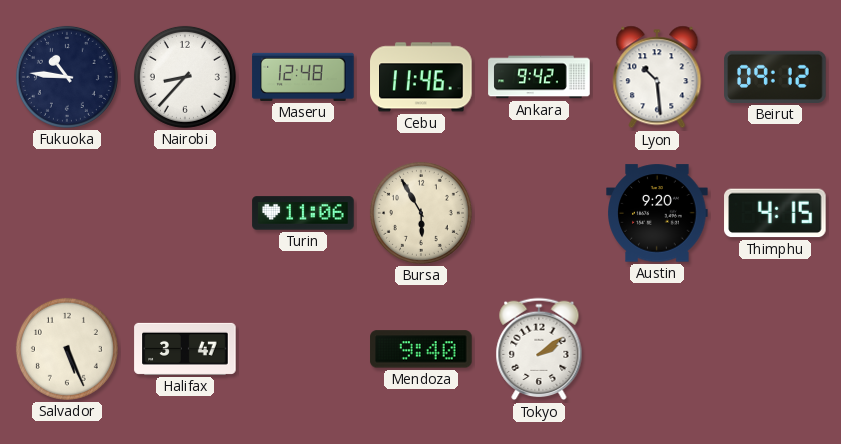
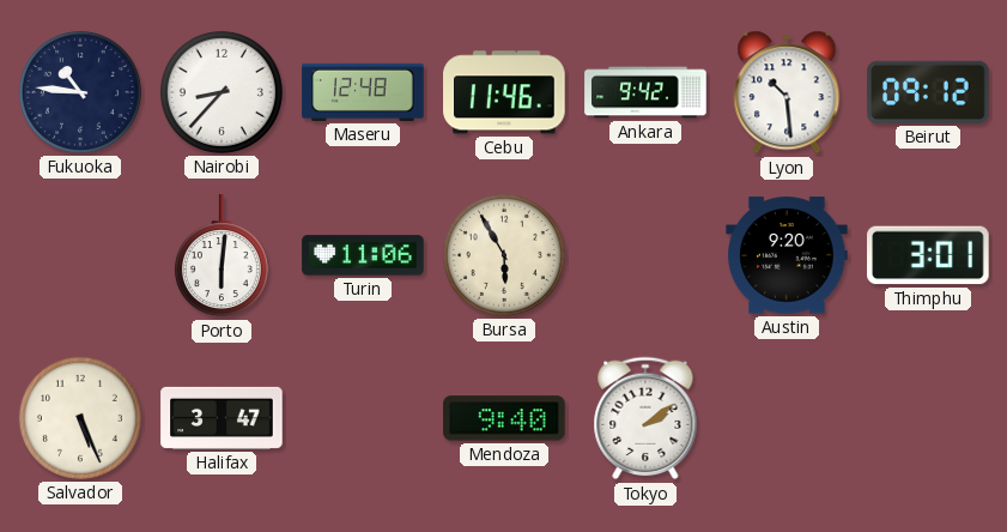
Porto: none -> 6:01
Thimphu: 4:15 -> 3:01
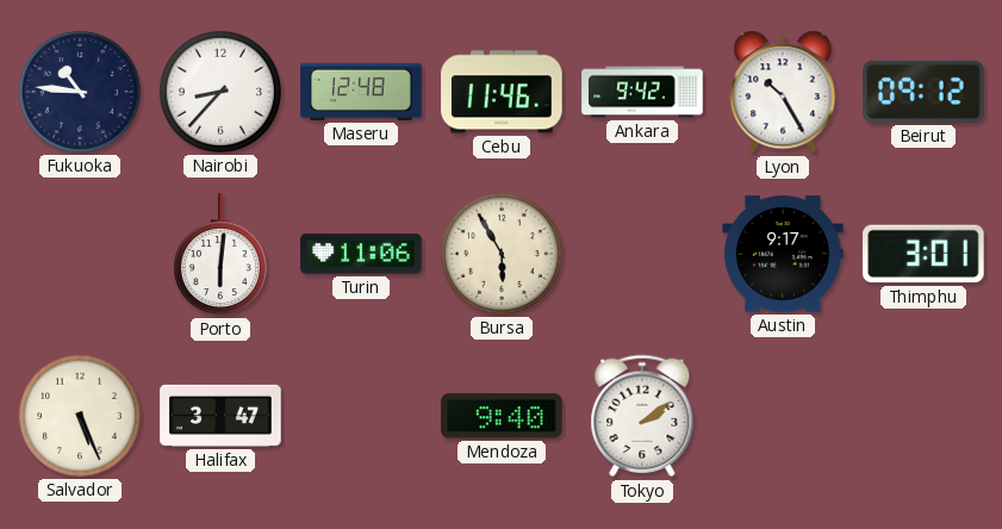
Lyon: 10:29 -> 10:25
Austin: 9:20 -> 9:17
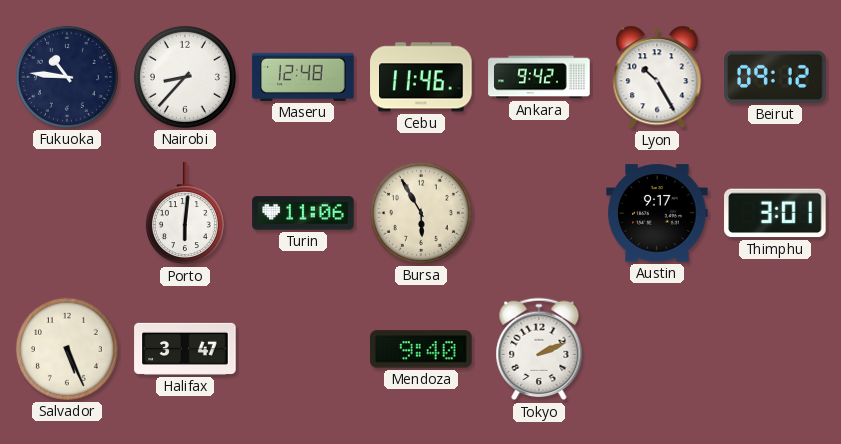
Tokyo: 2:09 -> 2:11
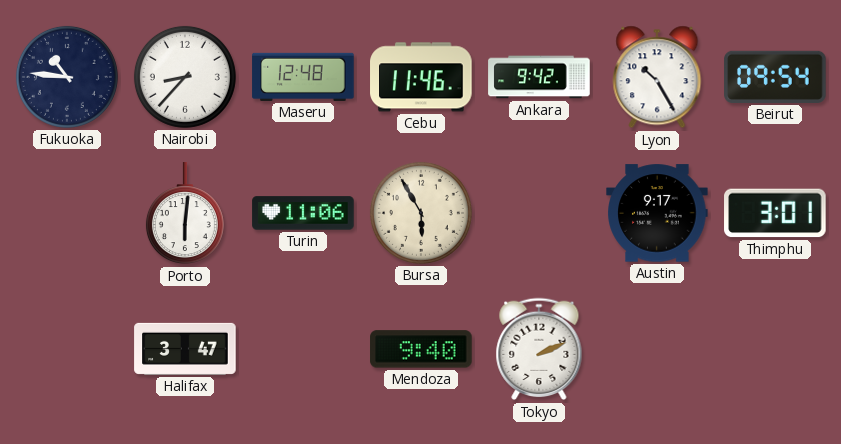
Beirut: 09:12 -> 09:54
Salvador: 5:26 -> none
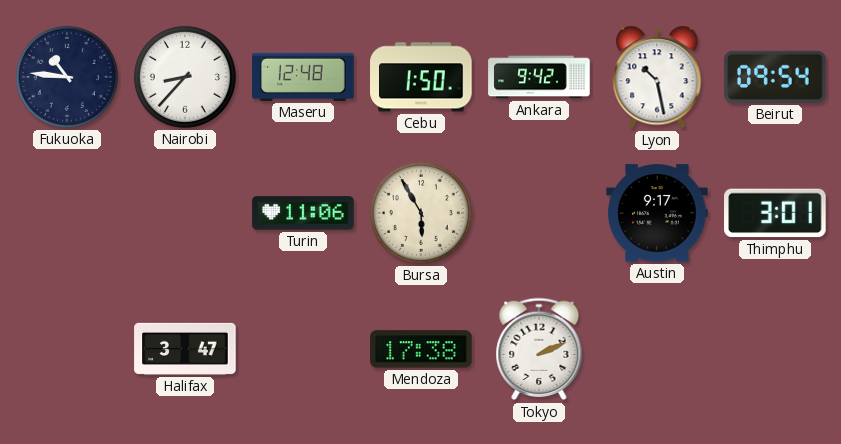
Cebu: 11:46 -> 1:50
Lyon: 10:25 -> 10:28
Porto: 6:01 -> none
Mendoza: 9:40 -> 17:38
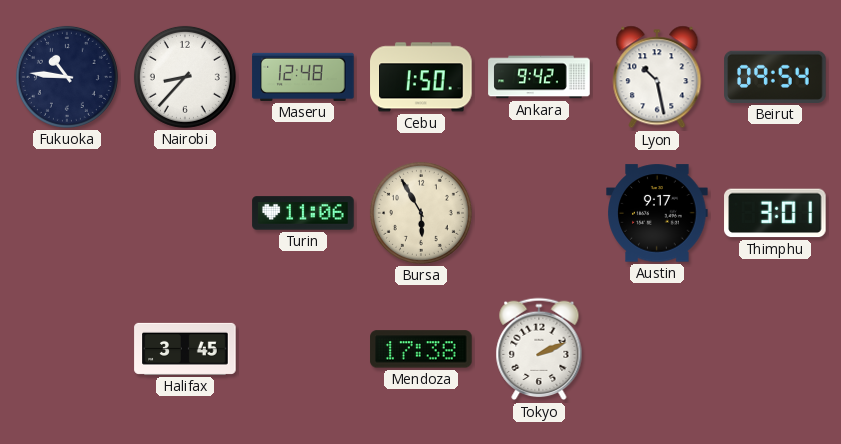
Halifax: 3:47 -> 3:45
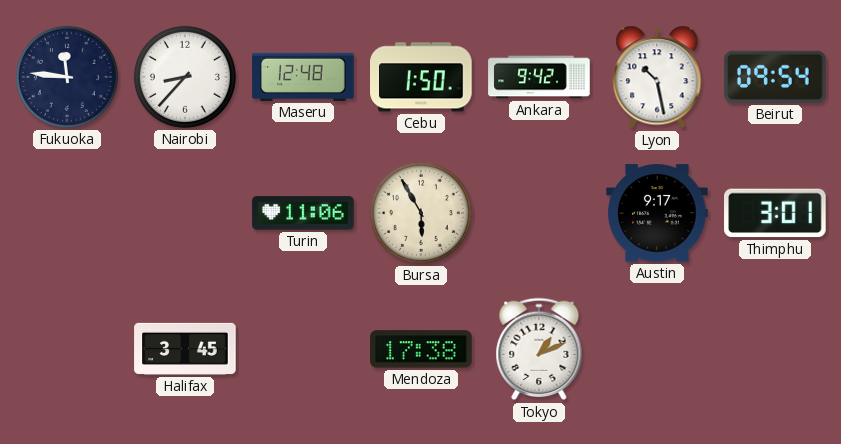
Fukuoka: 10:46 -> 11:46
Tokyo: 2:11 -> 1:11
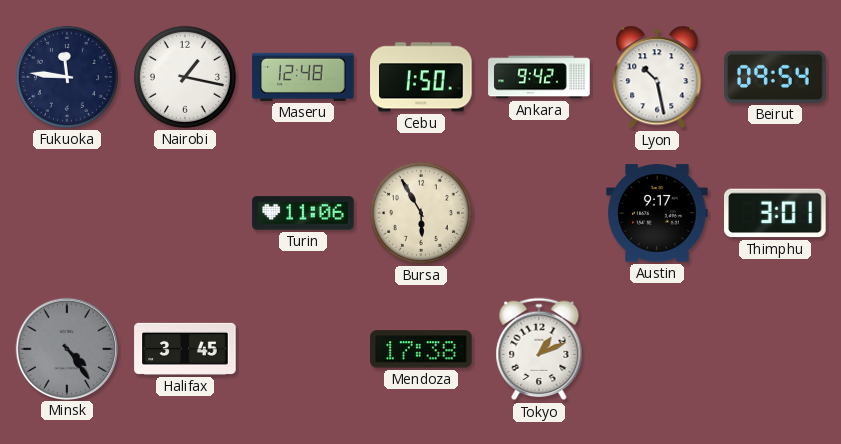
Nairobi: 8:37 -> 1:17
Minsk: none -> 4:24
